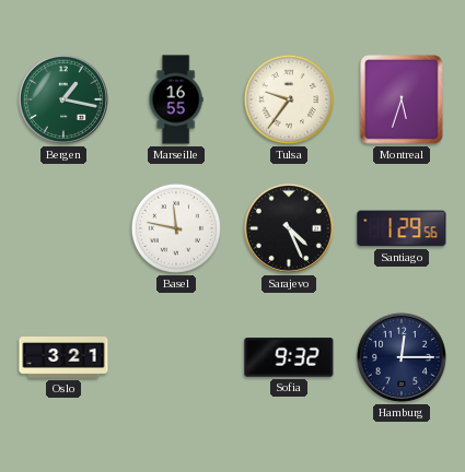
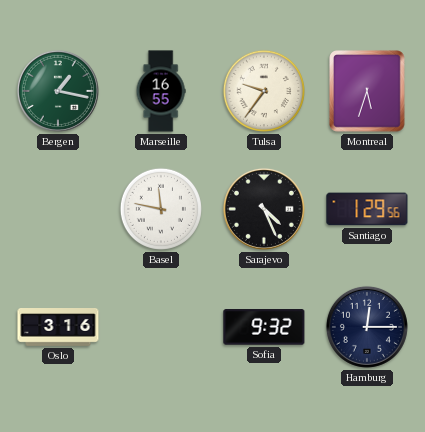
Oslo: 3:21 -> 3:16
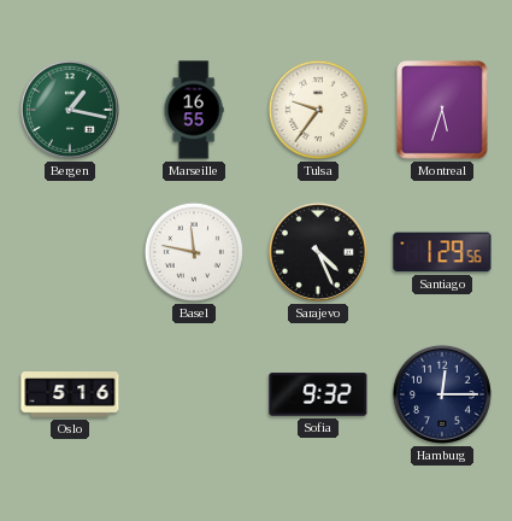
Oslo: 3:16 -> 5:16
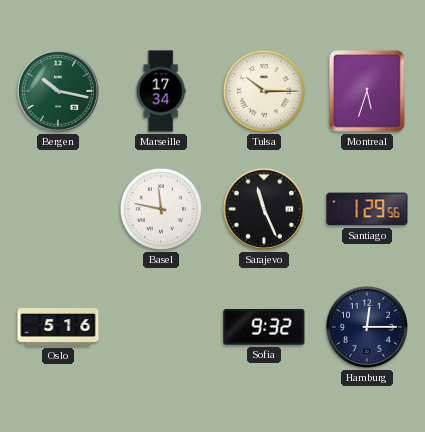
Bergen: 1:17 -> 10:17
Marseille: 16:55 -> 17:34
Tulsa: 9:36 -> 10:15
Sarajevo: 4:26 -> 11:26
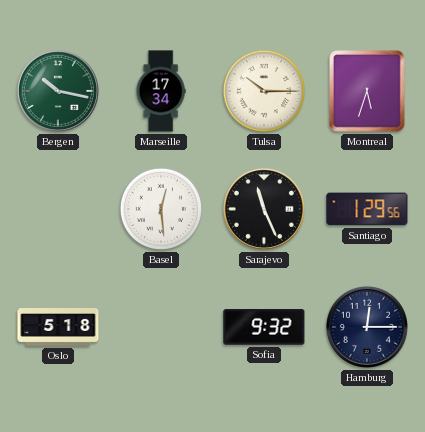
Basel: 11:47 -> 12:29
Oslo: 5:16 -> 5:18
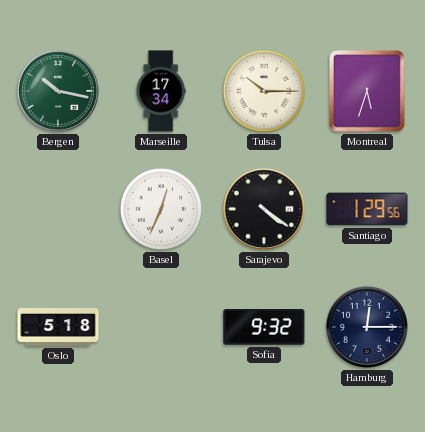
Basel: 12:29 -> 12:34
Sarajevo: 11:26 -> 4:21
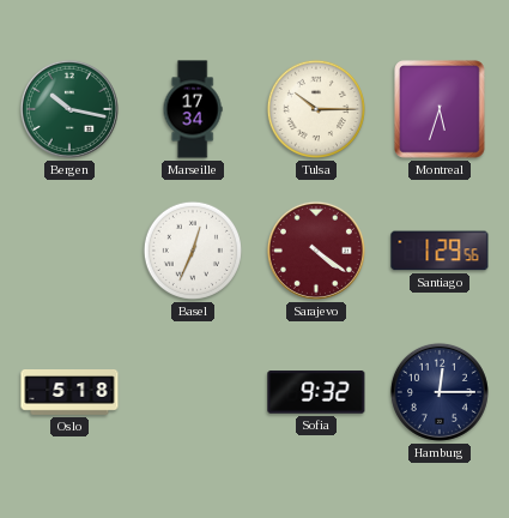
Sarajevo dial: black -> burgundy
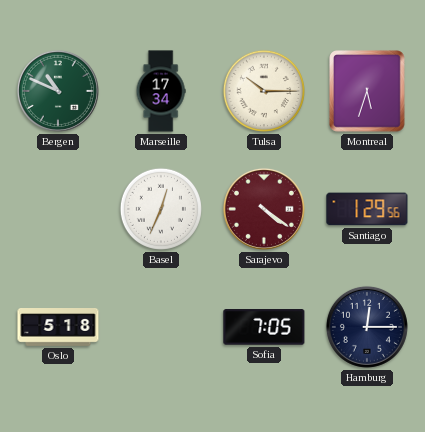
Bergen: 10:17 -> 10:49
Sofia: 9:32 -> 7:05
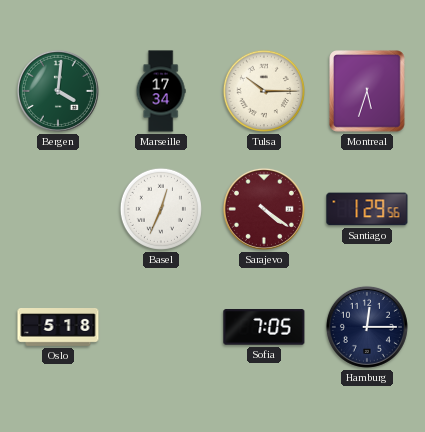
Bergen: 10:49 -> 4:01
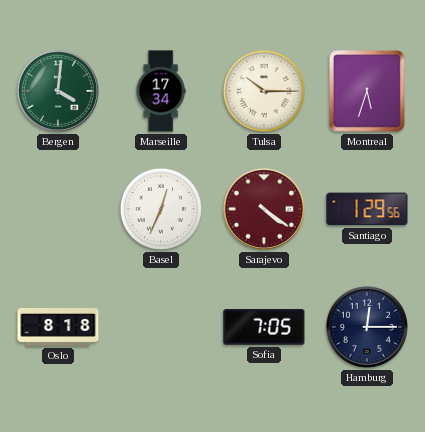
Oslo: 5:18 -> 8:18
